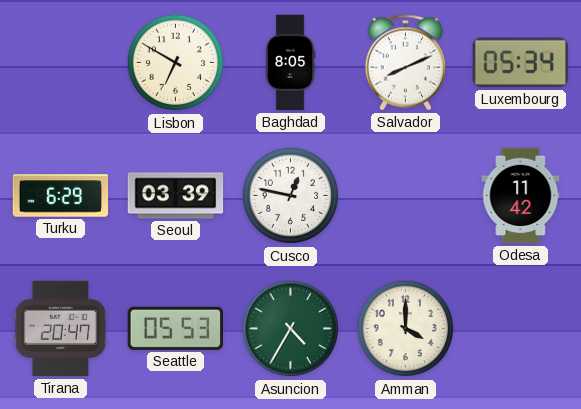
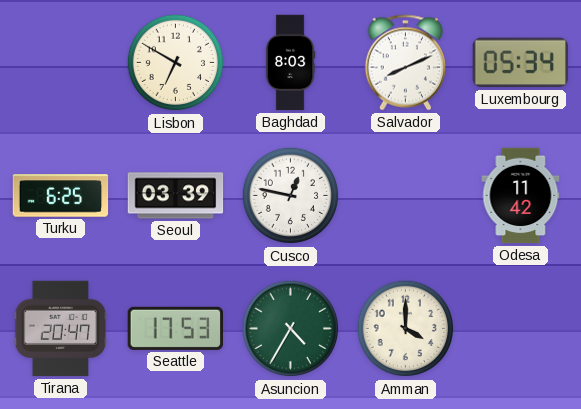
Baghdad: 8:05 -> 8:03
Turku: 6:29 -> 6:25
Seattle: 05:53 -> 17:53
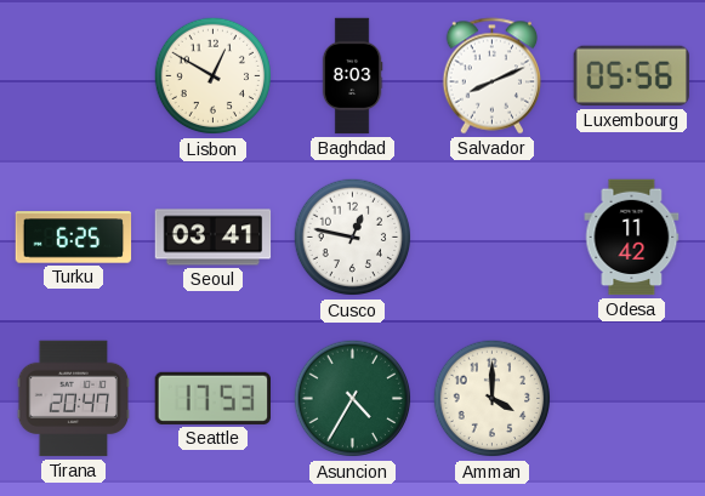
Lisbon: 6:50 -> 12:50
Luxembourg: 05:34 -> 05:56
Seoul: 03:39 -> 03:41
